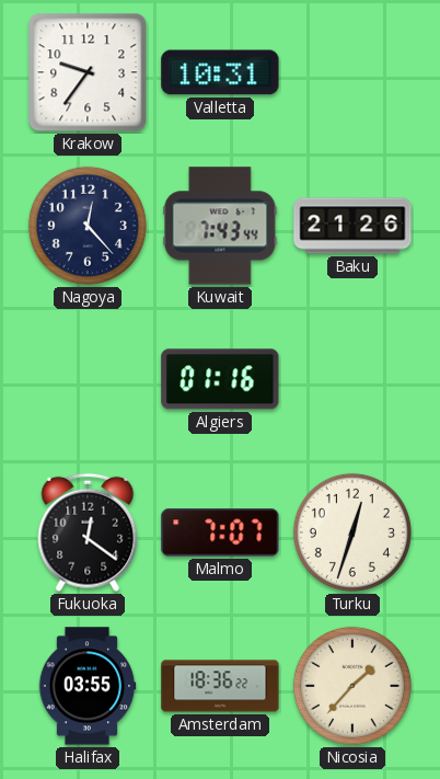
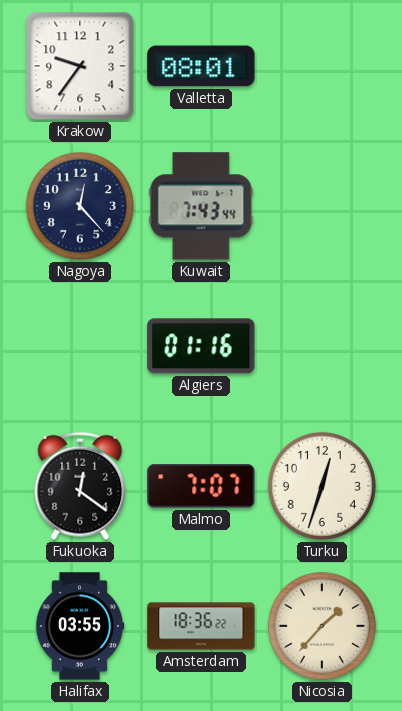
Valletta: 10:31 -> 08:01
Baku: 21:26 -> none
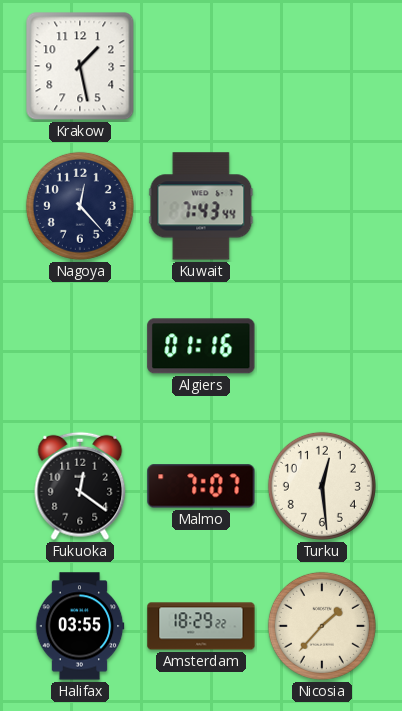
Krakow: 9:36 -> 1:28
Valletta: 08:01 -> none
Turku: 12:33 -> 12:29
Amsterdam: 18:36 -> 18:29
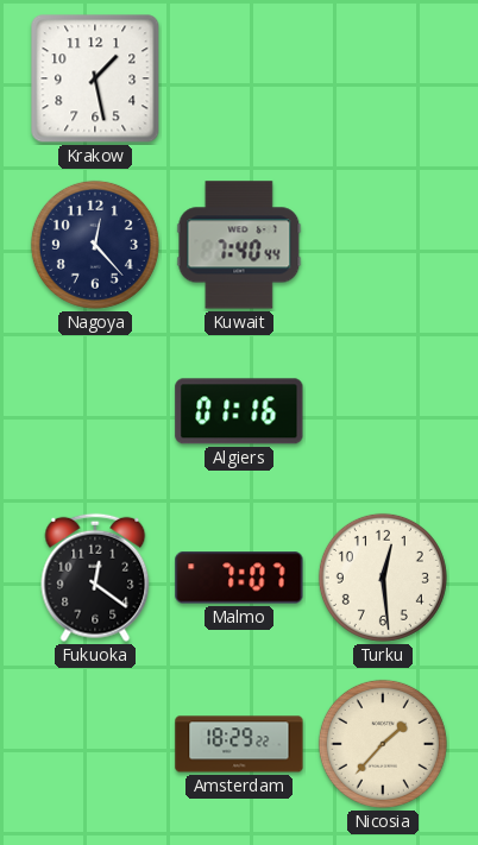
Kuwait: 7:43 -> 7:40
Halifax: 03:55 -> none
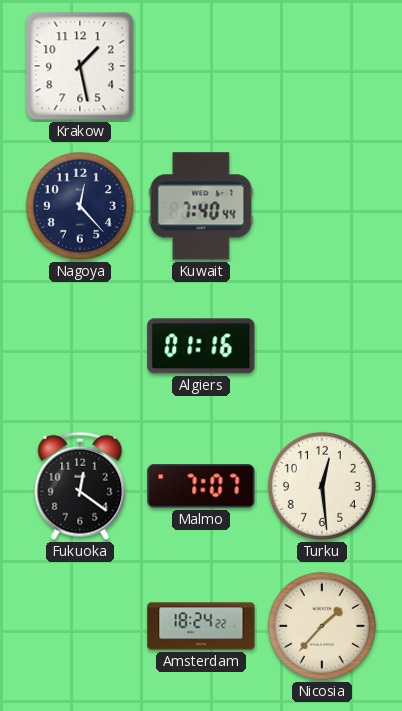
Amsterdam: 18:29 -> 18:24
